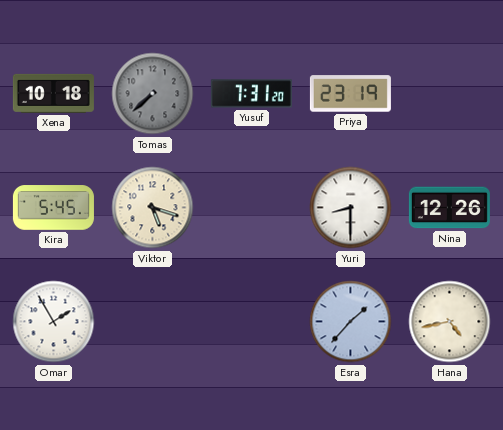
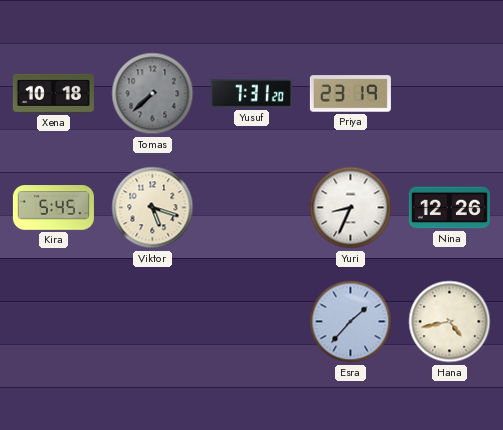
Yuri: 8:30 -> 8:34
Omar: 1:55 -> none
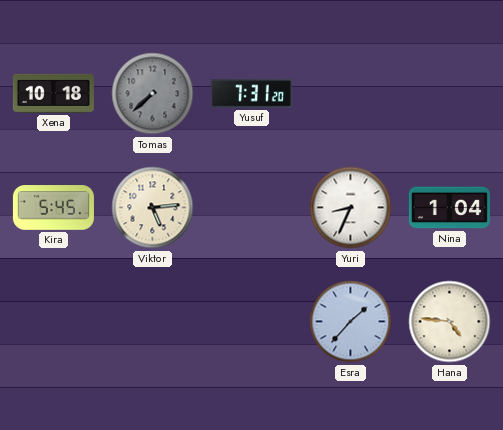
Priya: 23:19 -> none
Viktor: 5:18 -> 5:14
Nina: 12:26 -> 1:04
Hana: 4:43 -> 4:46
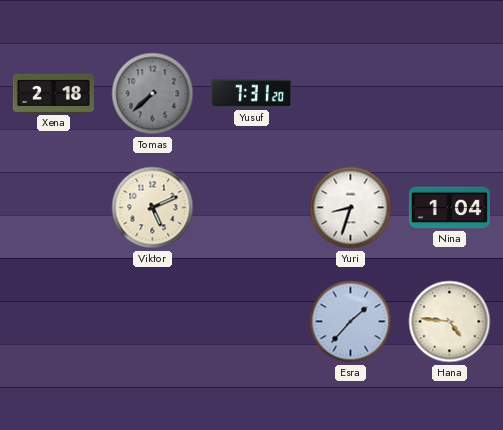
Xena: 10:18 -> 2:18
Kira: 5:45 -> none
Viktor: 5:14 -> 5:11
Yuri: 8:34 -> 8:33
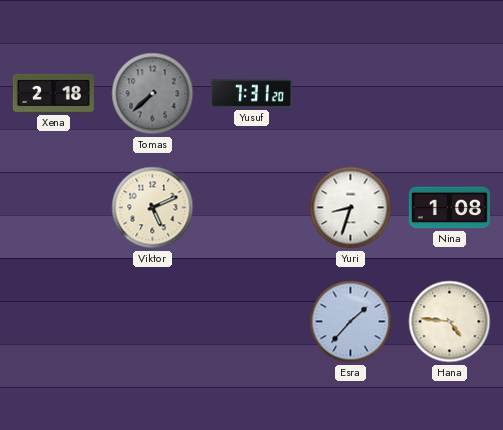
Nina: 1:04 -> 1:08
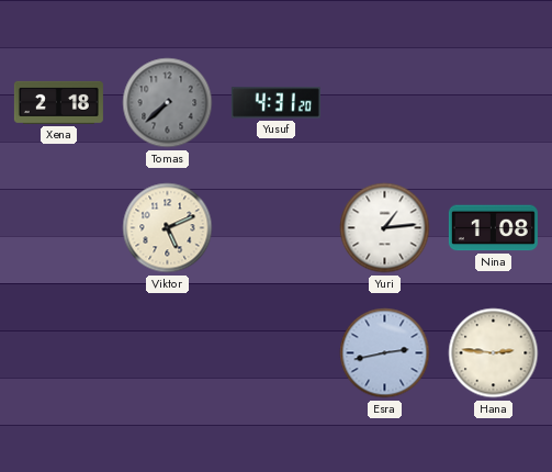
Yusuf: 7:31 -> 4:31
Yuri: 8:33 -> 1:14
Esra: 1:37 -> 2:43
Hana: 4:46 -> 2:46
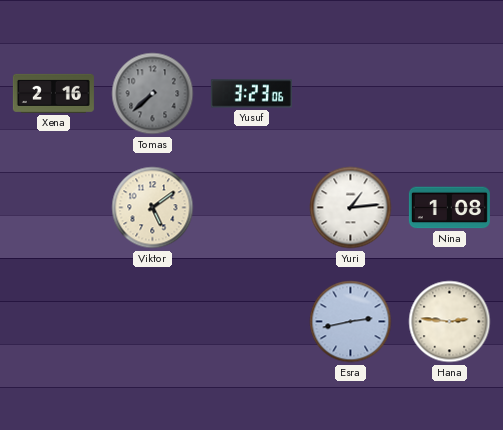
Xena: 2:18 -> 2:16
Yusuf: 4:31 -> 3:23
Viktor: 5:11 -> 5:09
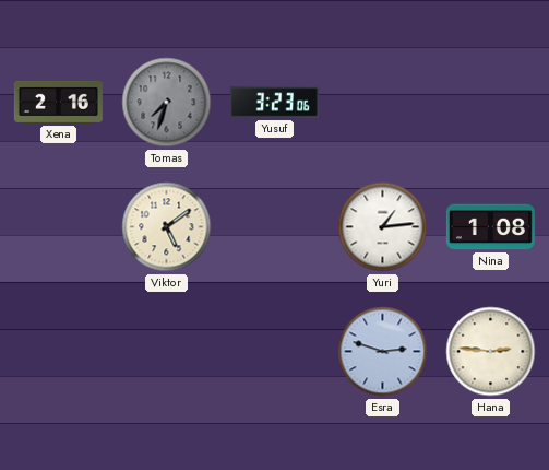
Tomas: 7:38 -> 7:33
Esra: 2:43 -> 2:48
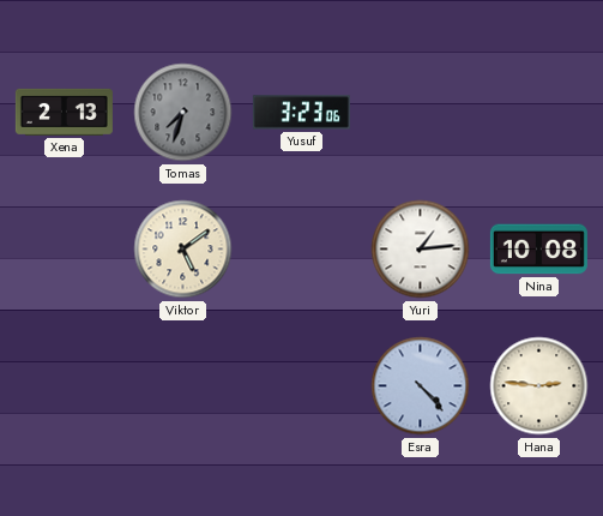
Xena: 2:16 -> 2:13
Nina: 1:08 -> 10:08
Esra: 2:48 -> 4:23
